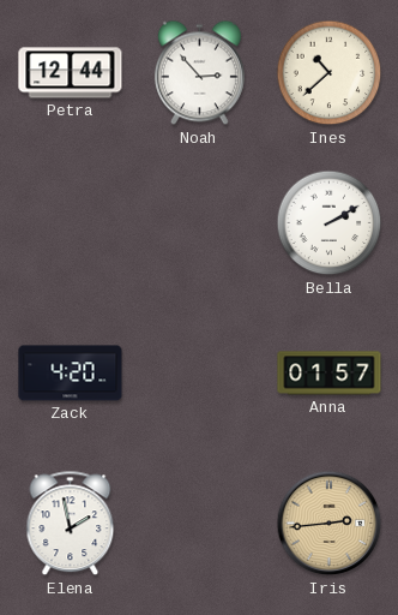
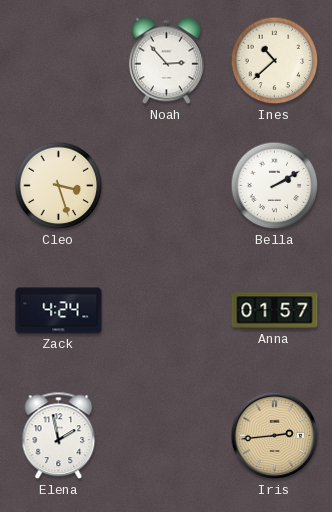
Petra: 12:44 -> none
Cleo: none -> 3:27
Zack: 4:20 -> 4:24
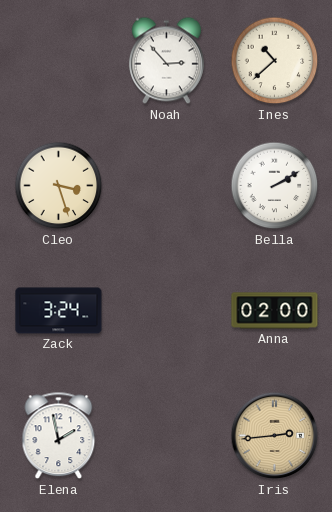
Zack: 4:24 -> 3:24
Anna: 01:57 -> 02:00
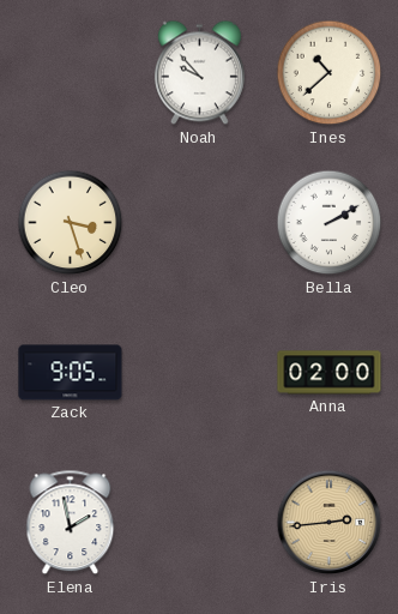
Noah: 2:53 -> 9:53
Zack: 3:24 -> 9:05
